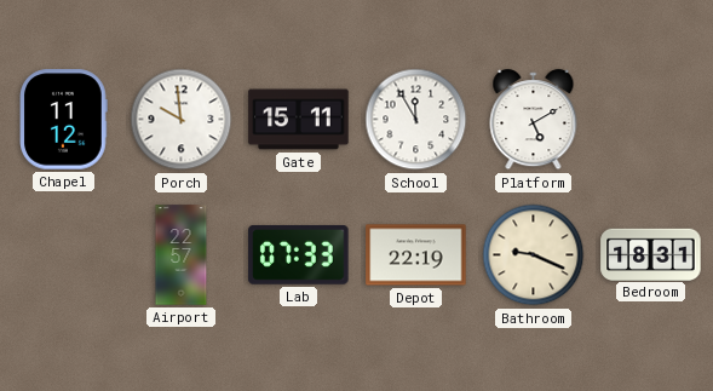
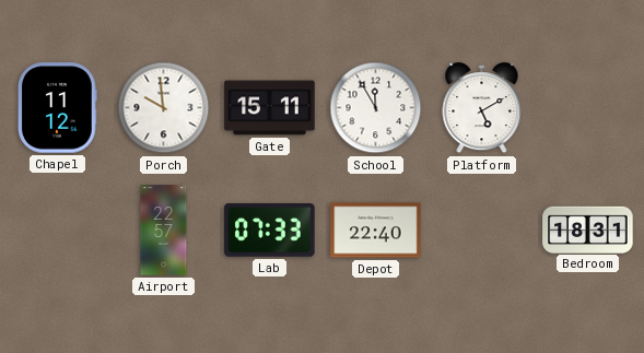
Depot: 22:19 -> 22:40
Bathroom: 9:19 -> none
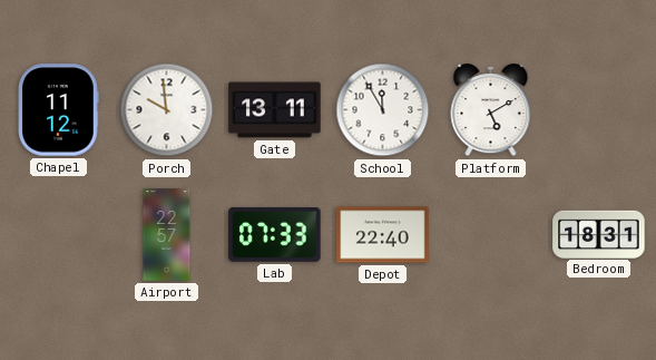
Gate: 15:11 -> 13:11
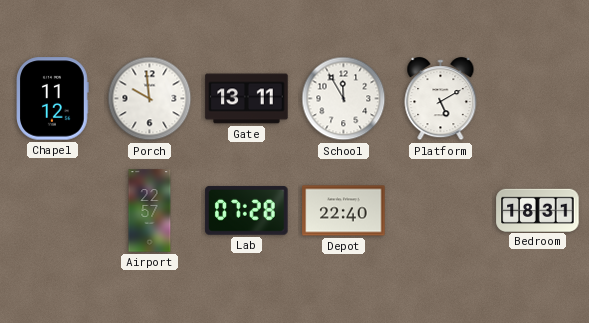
Lab: 07:33 -> 07:28
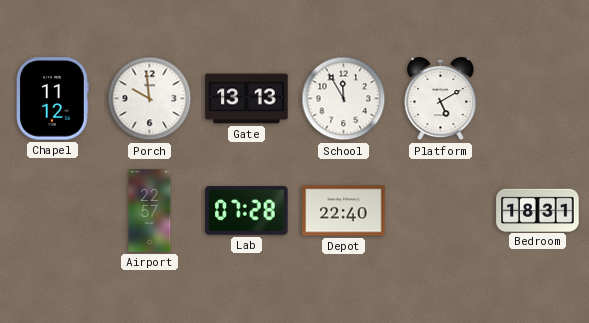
Gate: 13:11 -> 13:13
